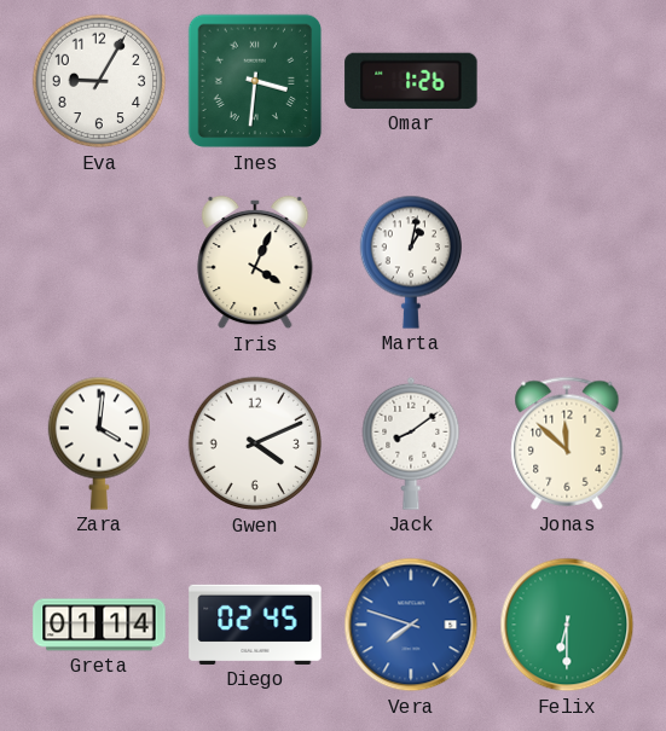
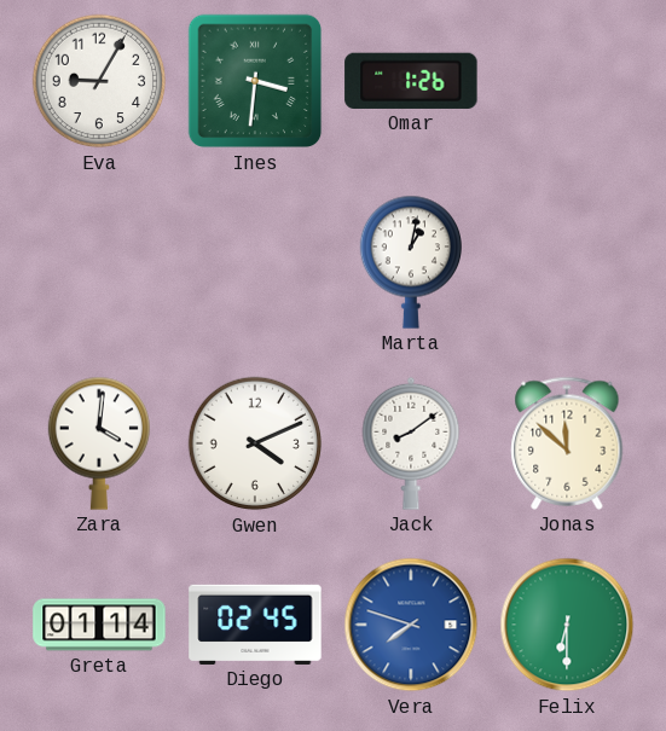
Iris: 4:04 -> none
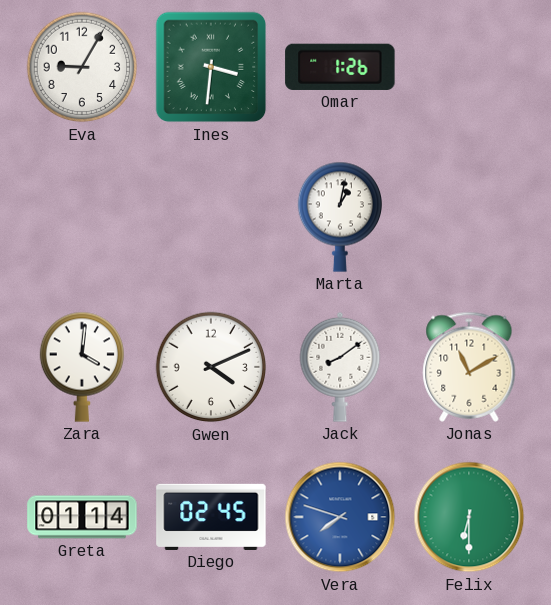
Jonas: 11:52 -> 11:10
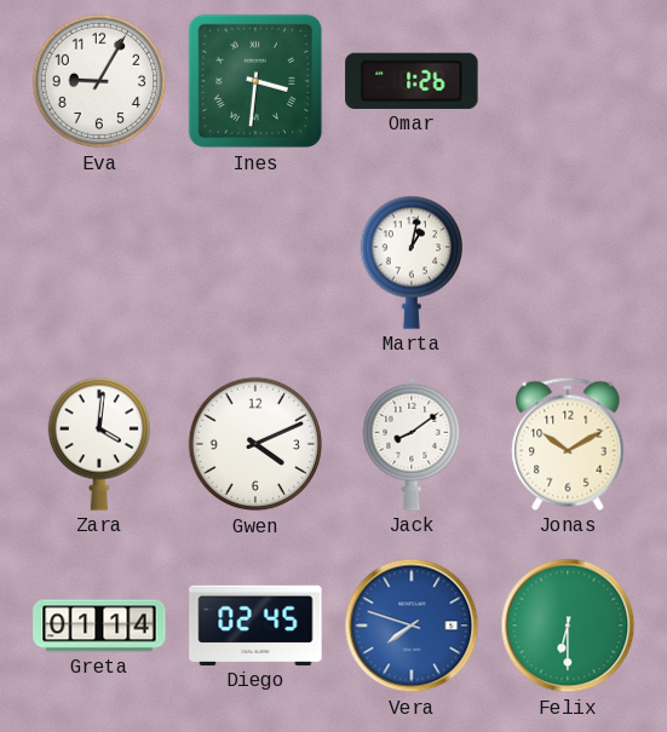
Jonas: 11:10 -> 10:10
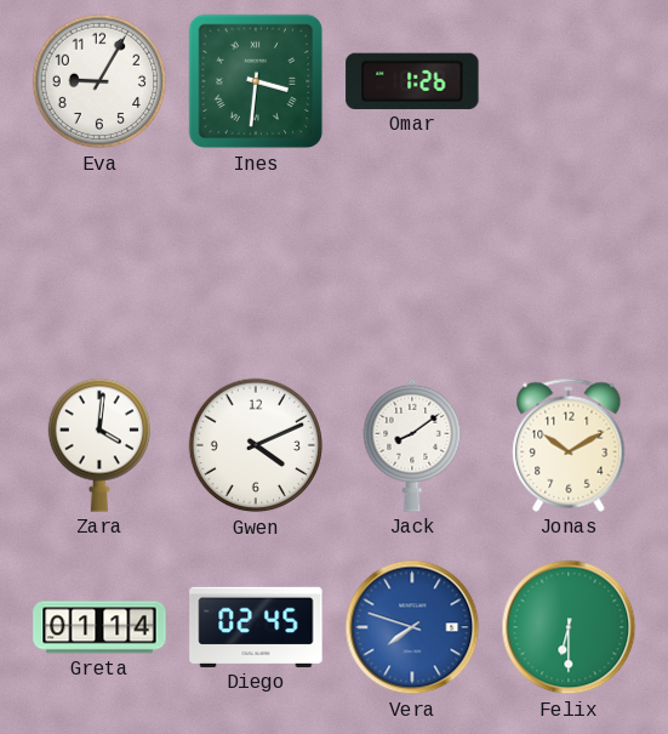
Marta: 1:02 -> none
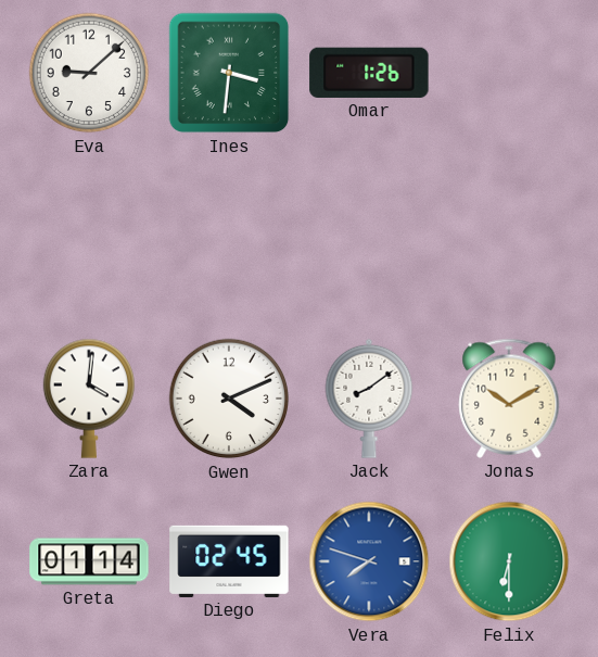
Eva: 9:05 -> 9:08
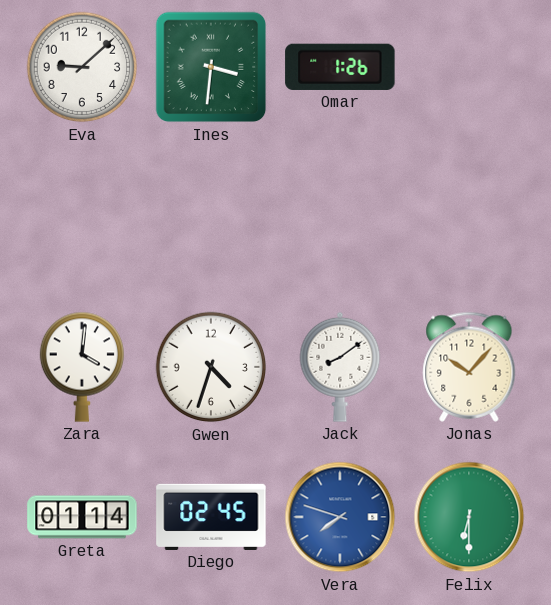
Gwen: 4:11 -> 4:33
Jonas: 10:10 -> 10:07
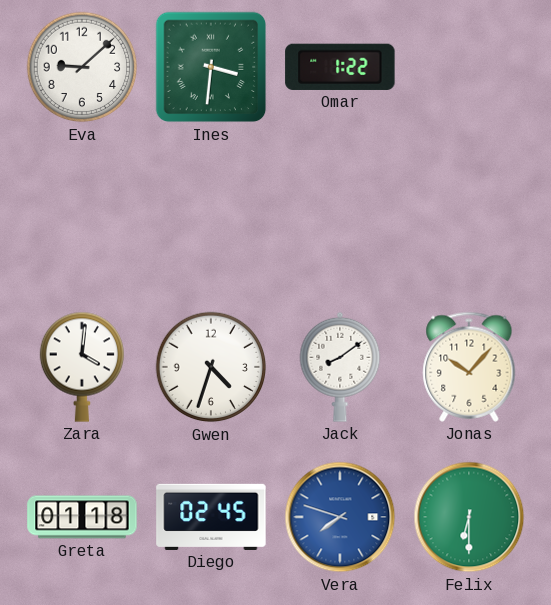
Omar: 1:26 -> 1:22
Greta: 01:14 -> 01:18
